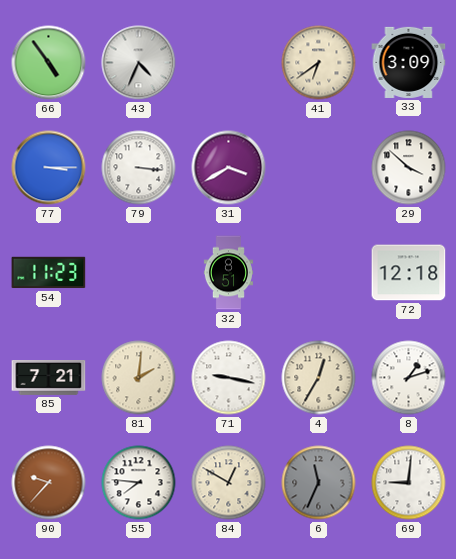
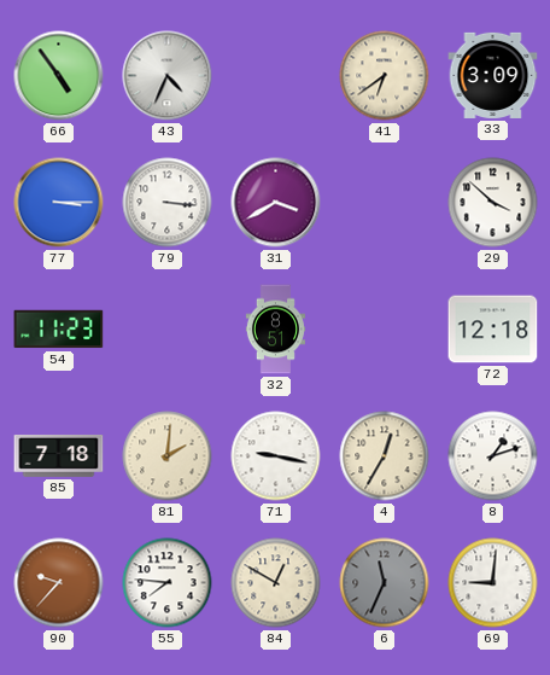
85: 7:21 -> 7:18
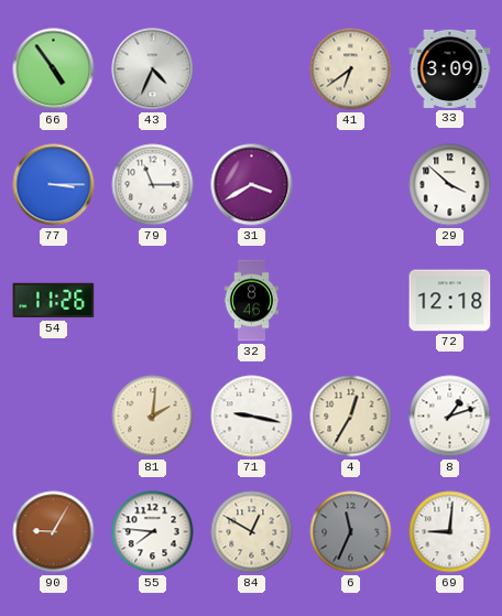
79: 3:16 -> 11:15
54: 11:23 -> 11:26
32: 8:51 -> 8:46
85: 7:18 -> none
90: 9:37 -> 9:05
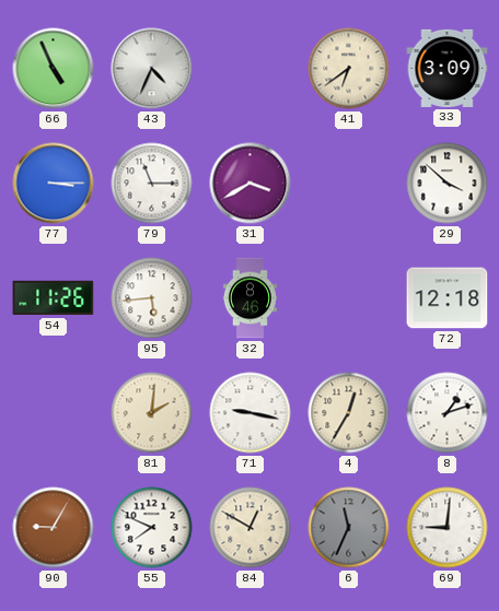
66: 4:54 -> 4:56
95: none -> 5:44
55: 7:46 -> 7:49
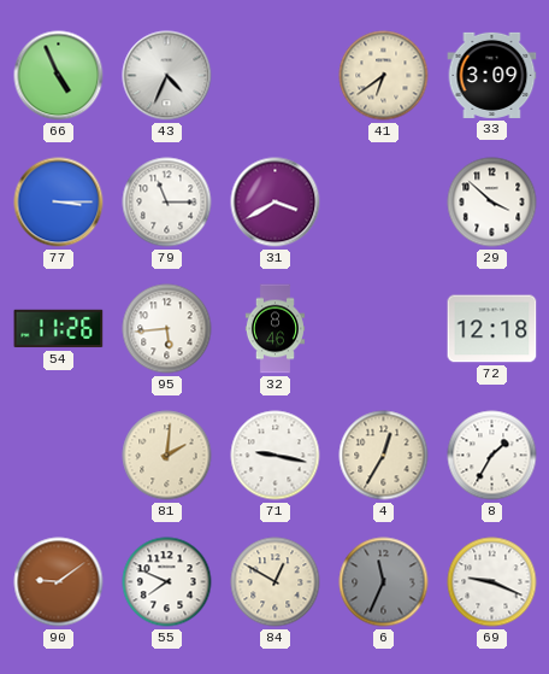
8: 1:12 -> 1:35
90: 9:05 -> 9:09
69: 9:01 -> 9:19
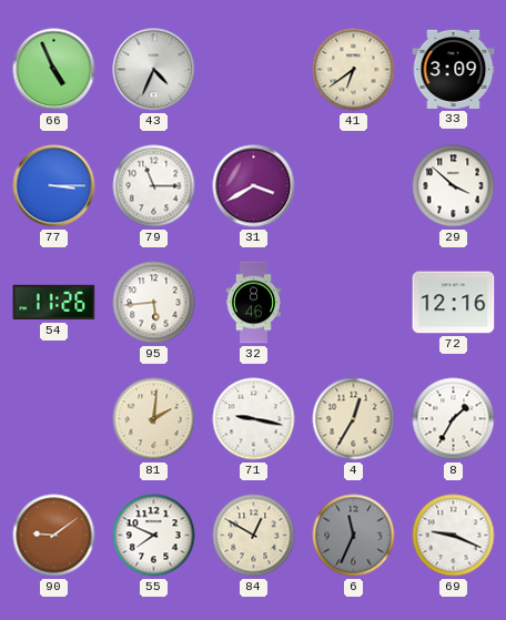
72: 12:18 -> 12:16
